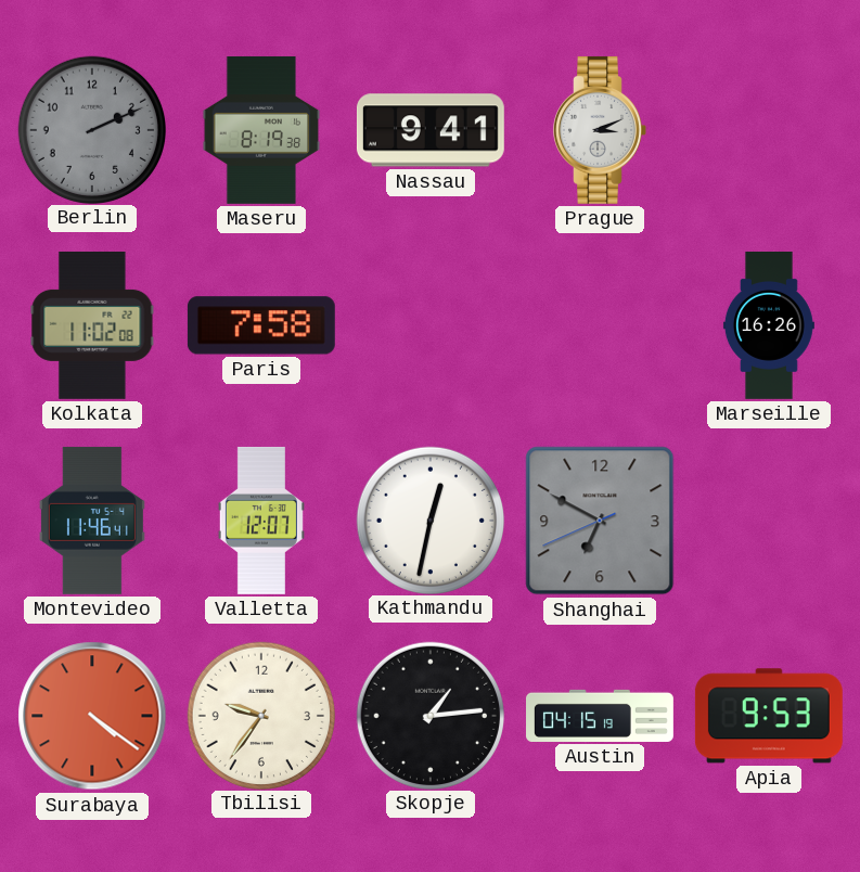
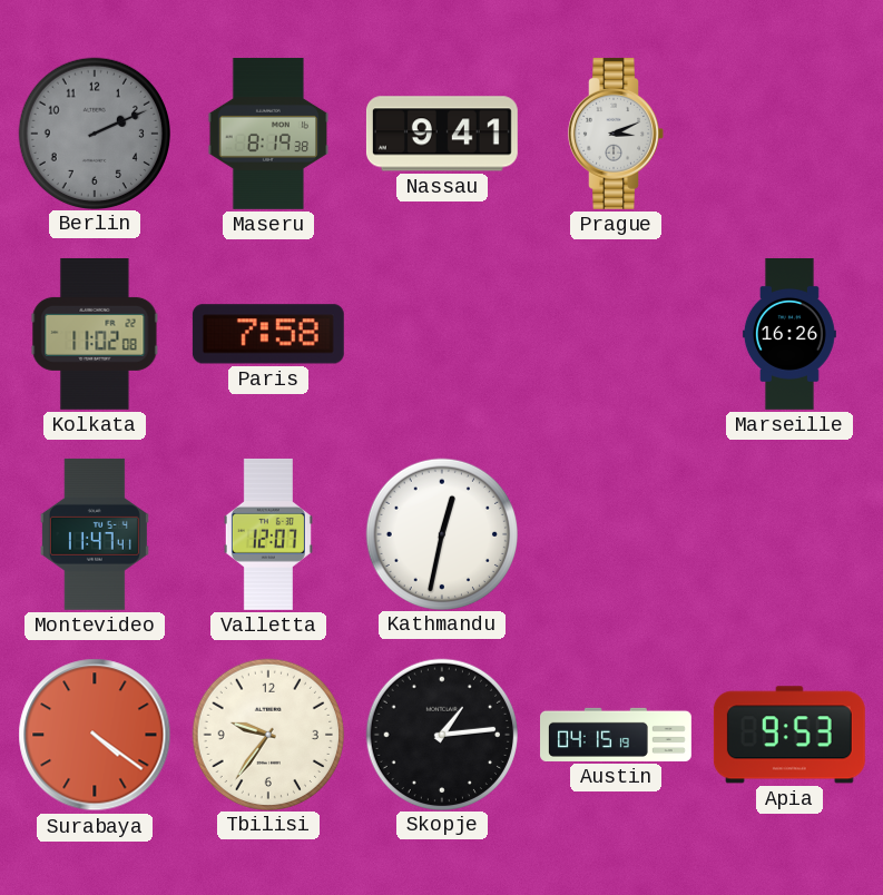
Montevideo: 11:46 -> 11:47
Shanghai: 6:49 -> none
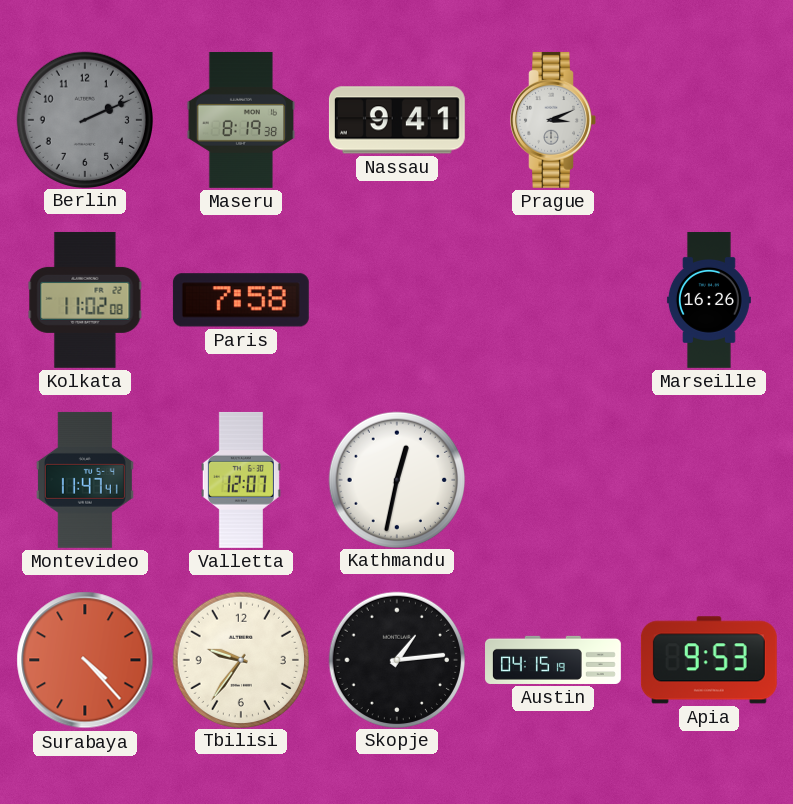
Surabaya: 4:21 -> 4:23
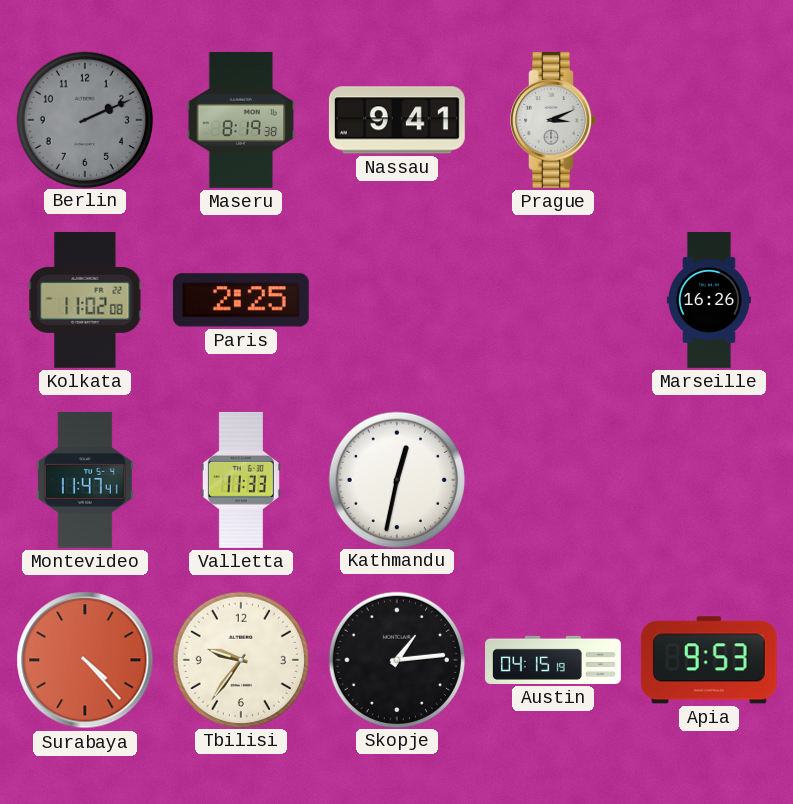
Paris: 7:58 -> 2:25
Valletta: 12:07 -> 11:33
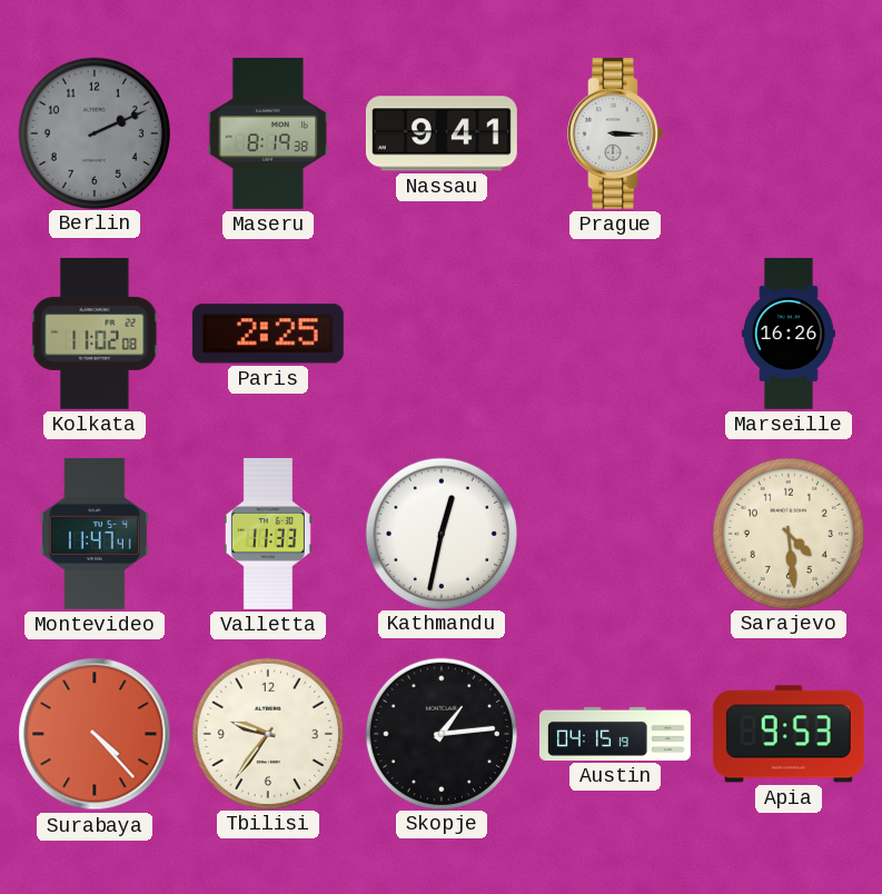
Prague: 3:11 -> 3:15
Sarajevo: none -> 4:29
